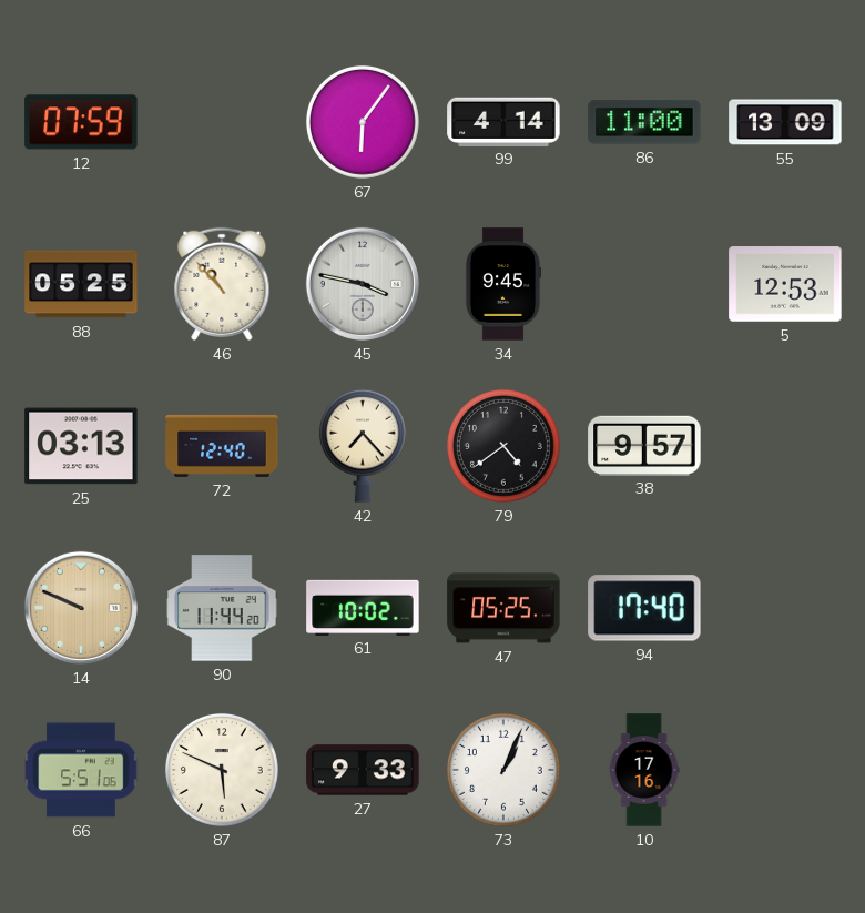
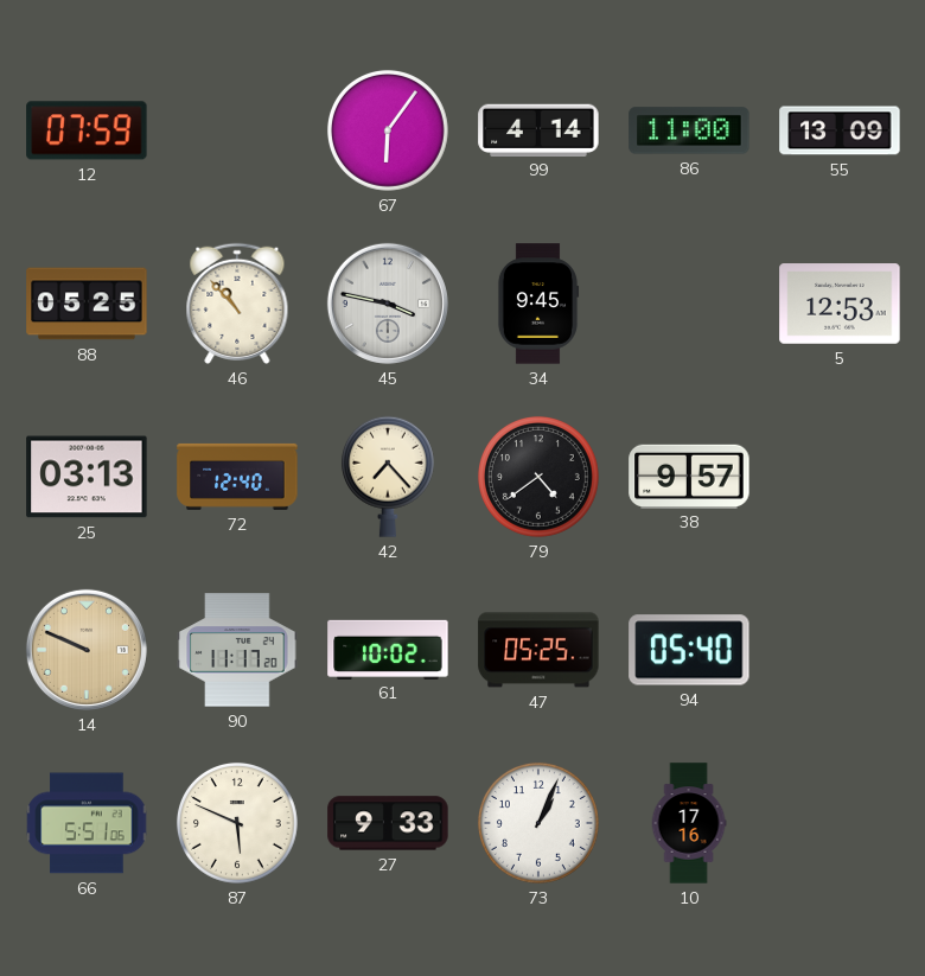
90: 11:44 -> 11:17
94: 17:40 -> 05:40
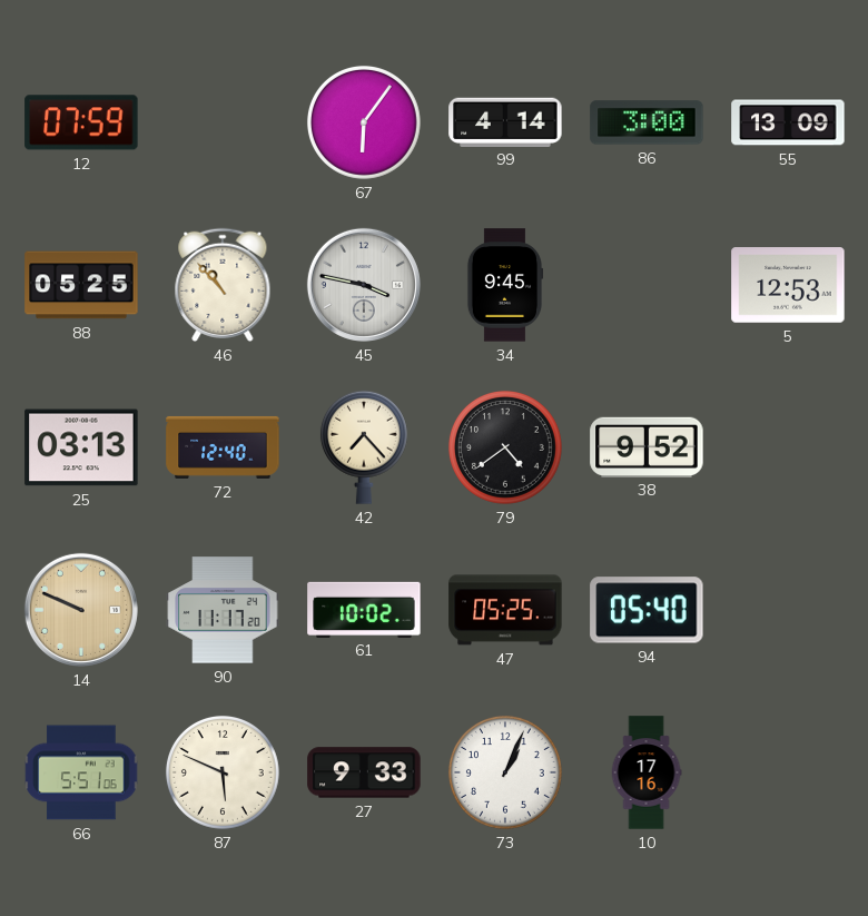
86: 11:00 -> 3:00
38: 9:57 -> 9:52
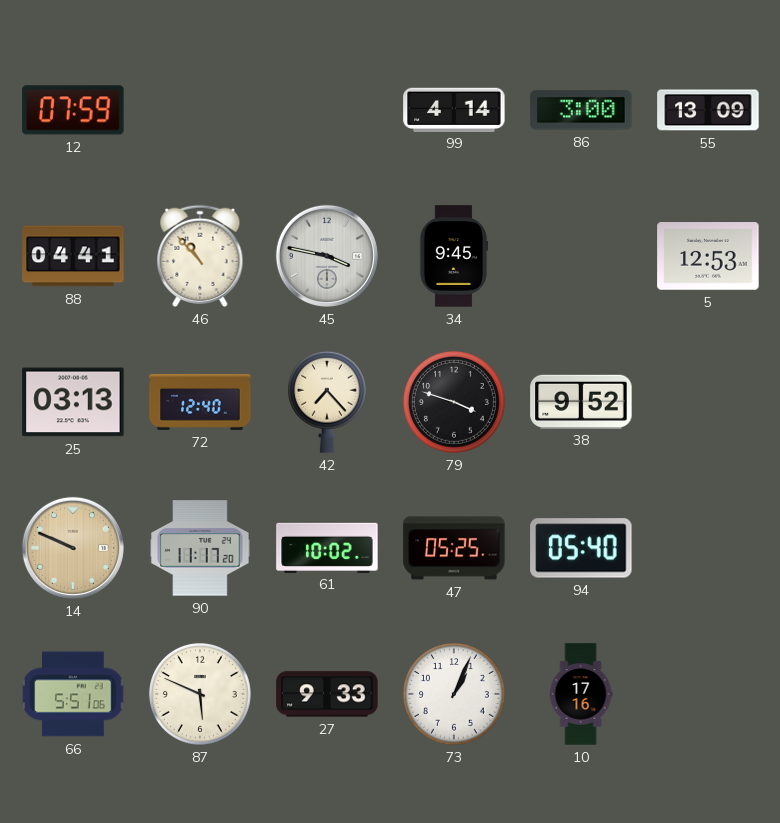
67: 6:06 -> none
88: 05:25 -> 04:41
79: 4:39 -> 3:48
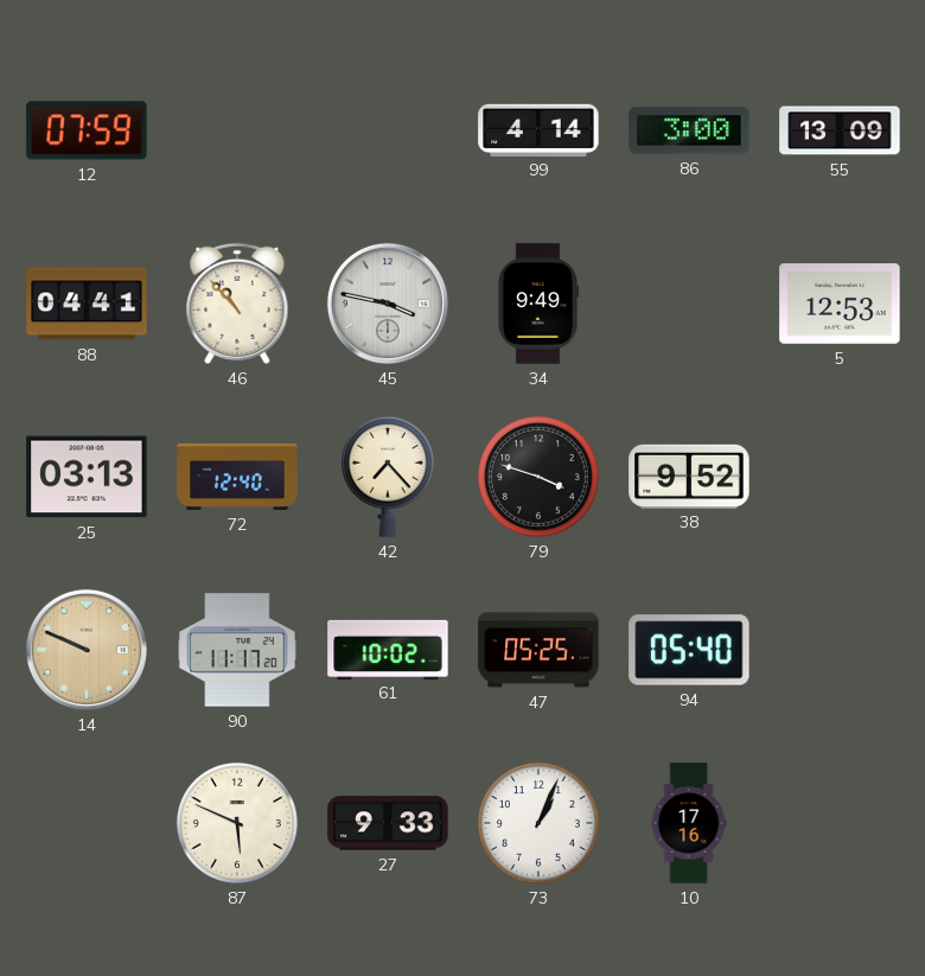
34: 9:45 -> 9:49
66: 5:51 -> none
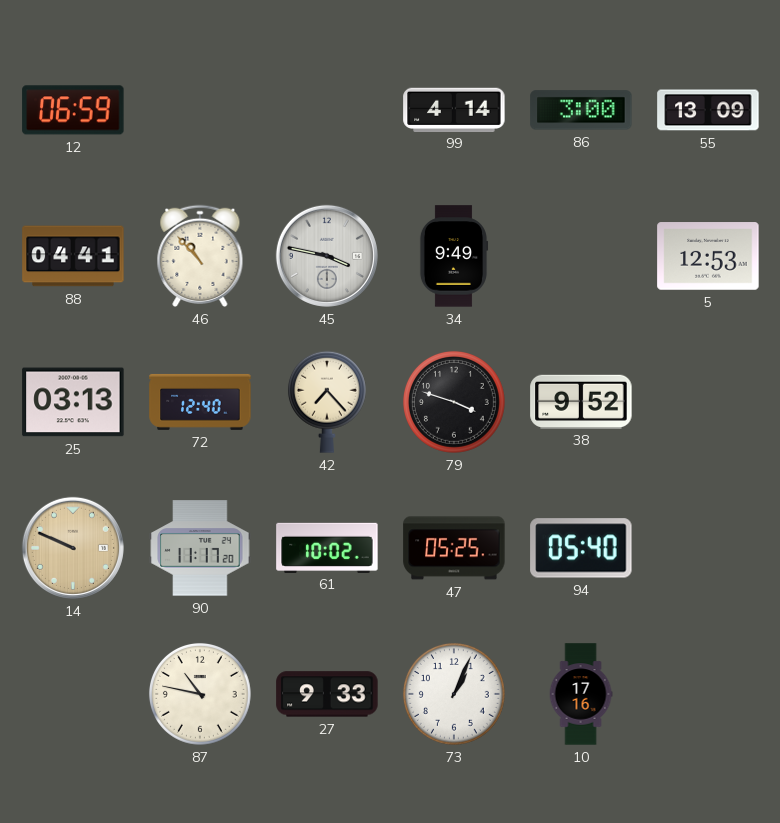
12: 07:59 -> 06:59
87: 5:49 -> 10:47
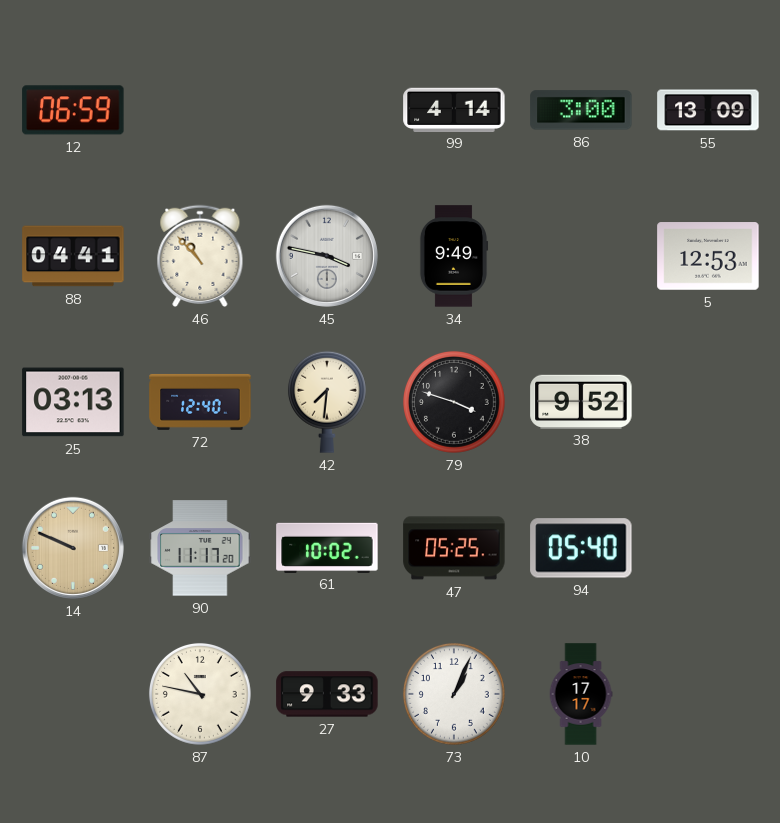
42: 7:23 -> 7:31
10: 17:16 -> 17:17
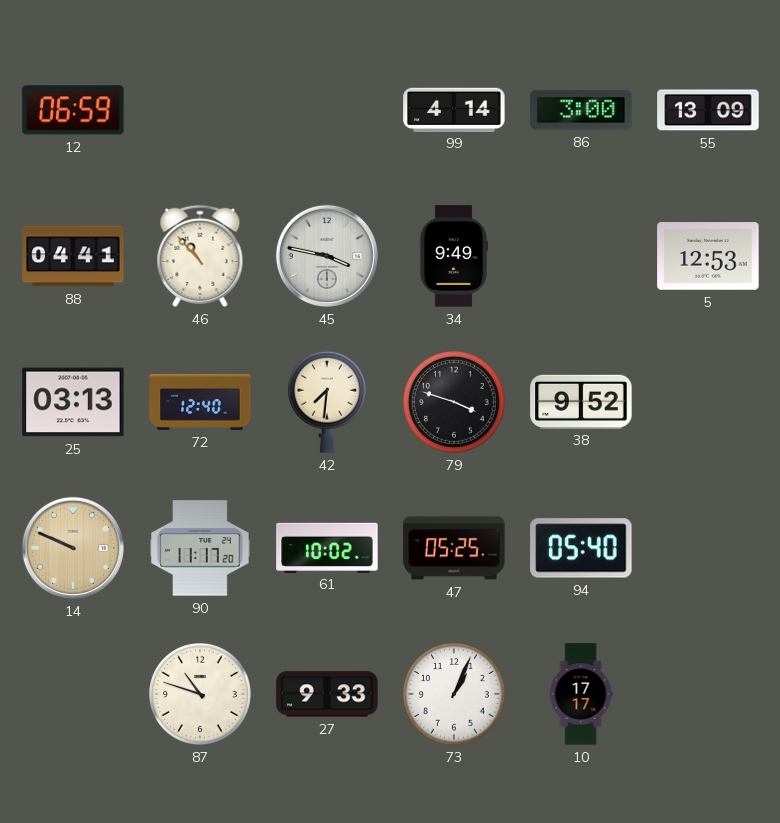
87: 10:47 -> 10:48
